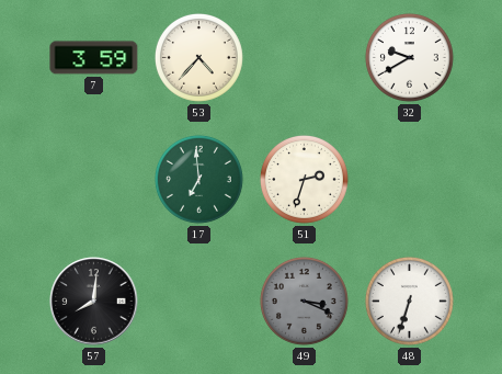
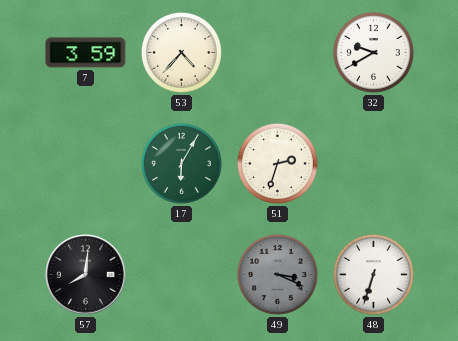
17: 6:59 -> 6:05
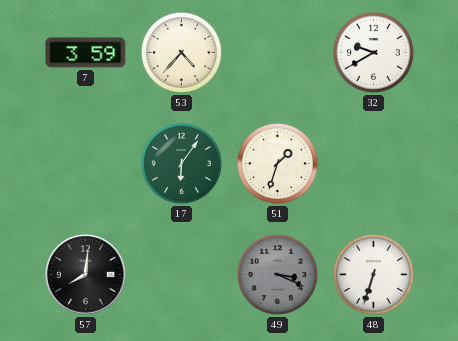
17: 6:05 -> 6:06
51: 2:33 -> 1:33
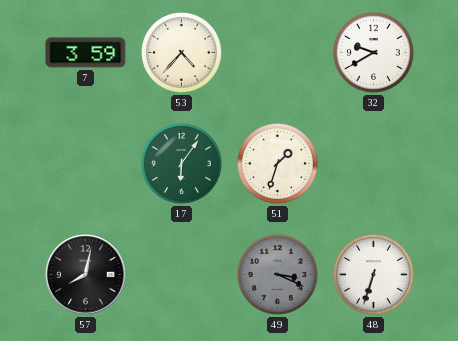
57: 8:01 -> 8:02
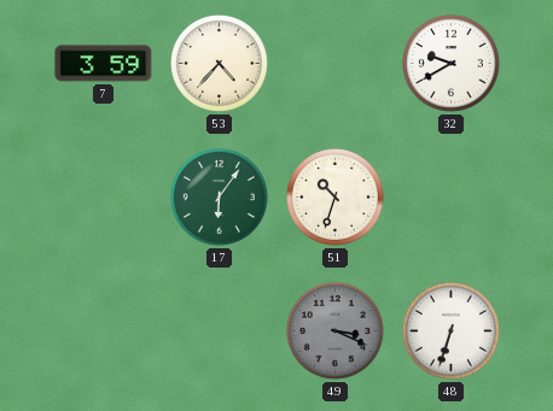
51: 1:33 -> 10:33
57: 8:02 -> none
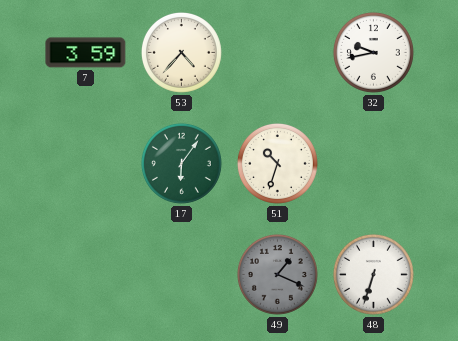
32: 9:40 -> 9:43
49: 3:19 -> 1:19
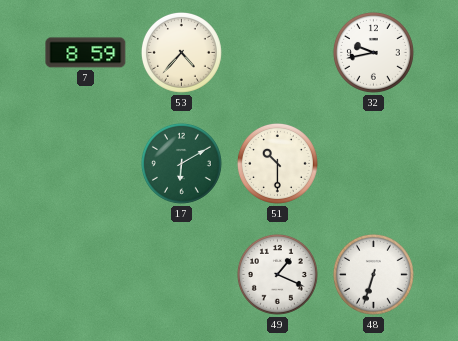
7: 3:59 -> 8:59
17: 6:06 -> 6:10
51: 10:33 -> 10:30
49 dial: grey -> white
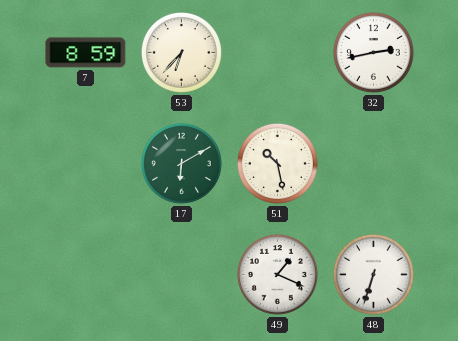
53: 4:37 -> 6:37
32: 9:43 -> 2:43
51: 10:30 -> 10:28
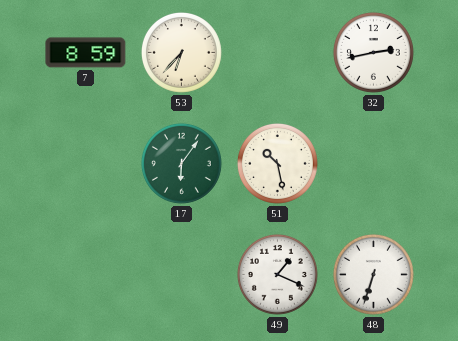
17: 6:10 -> 6:06
